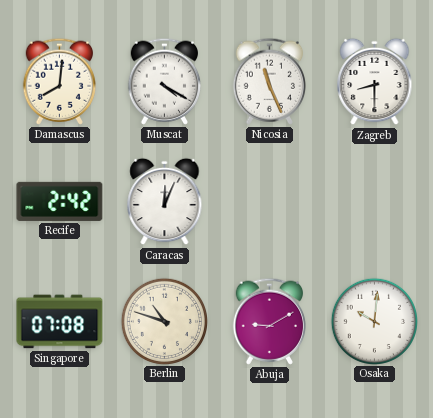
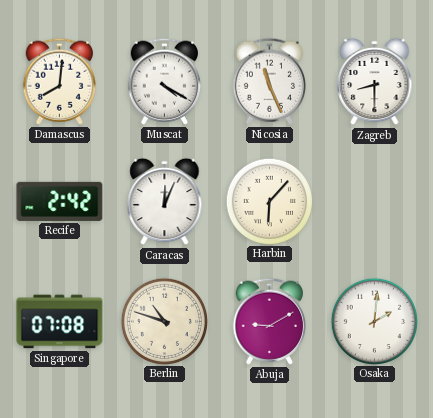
Harbin: none -> 6:07
Osaka: 10:01 -> 2:01
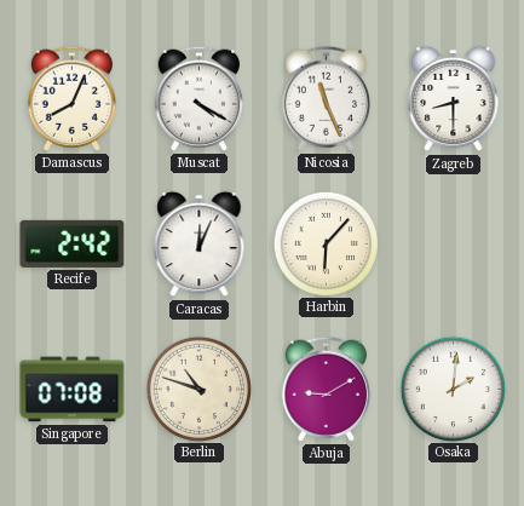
Damascus: 8:01 -> 8:04
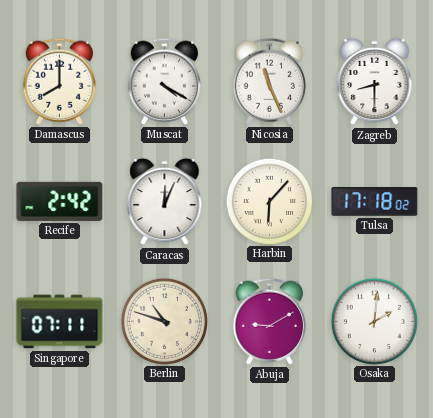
Damascus: 8:04 -> 8:00
Tulsa: none -> 17:18
Singapore: 07:08 -> 07:11
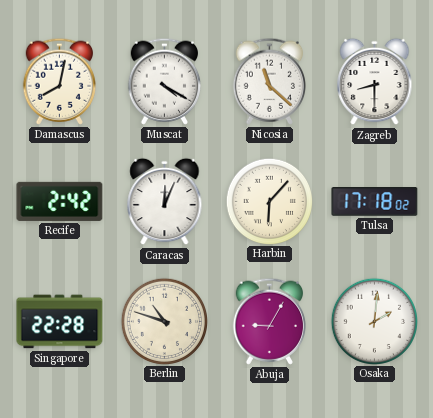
Damascus: 8:00 -> 8:02
Nicosia: 11:26 -> 11:22
Singapore: 07:11 -> 22:28
Abuja: 9:10 -> 9:05
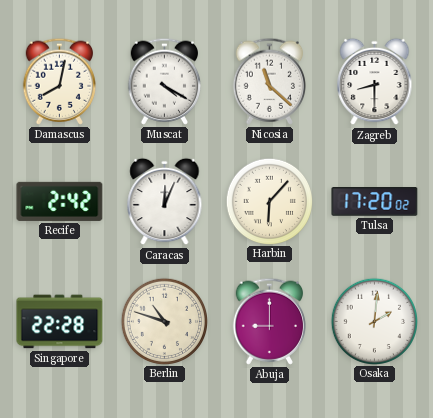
Tulsa: 17:18 -> 17:20
Abuja: 9:05 -> 9:00
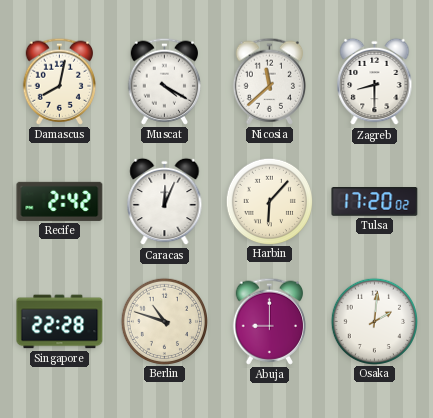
Nicosia: 11:22 -> 11:38
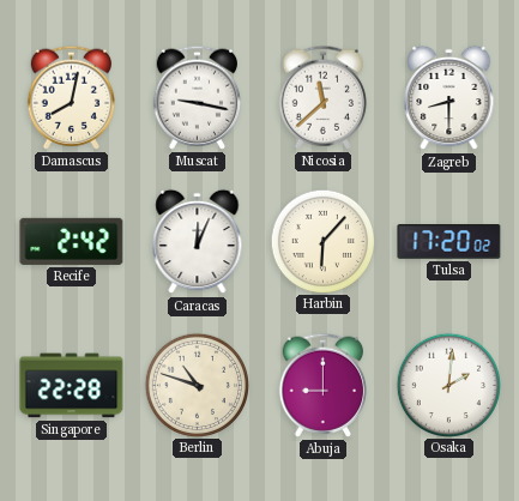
Muscat: 4:20 -> 9:17
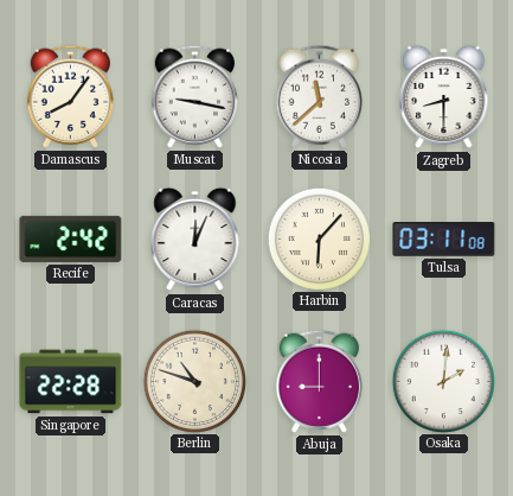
Damascus: 8:02 -> 8:06
Tulsa: 17:20 -> 03:11
